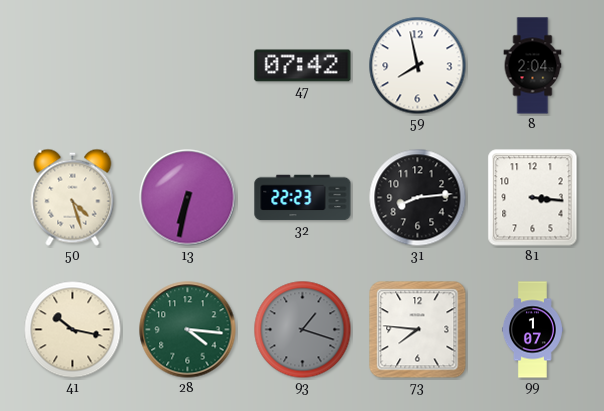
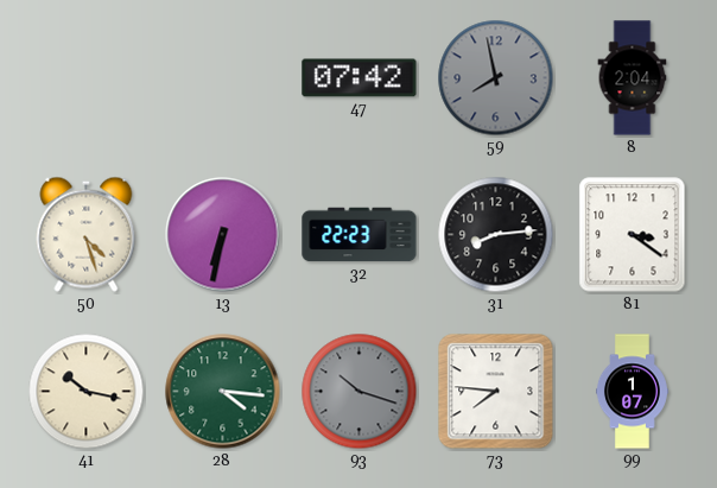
59 dial: white -> grey
81: 3:16 -> 3:21
93: 1:18 -> 10:18
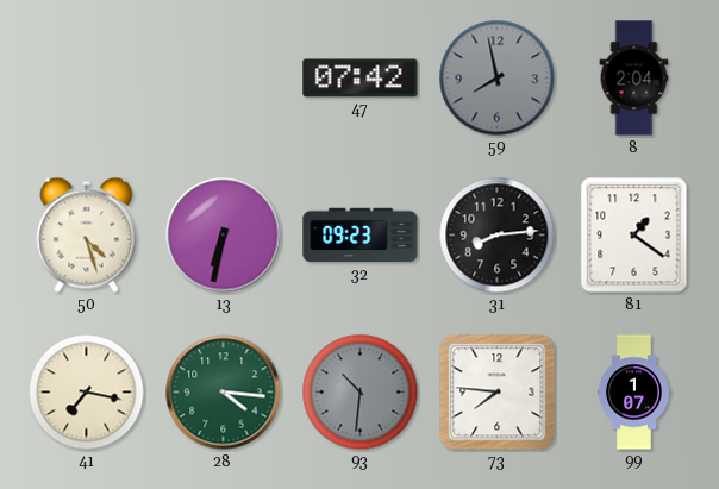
32: 22:23 -> 09:23
81: 3:21 -> 1:21
41: 10:17 -> 7:17
93: 10:18 -> 10:31
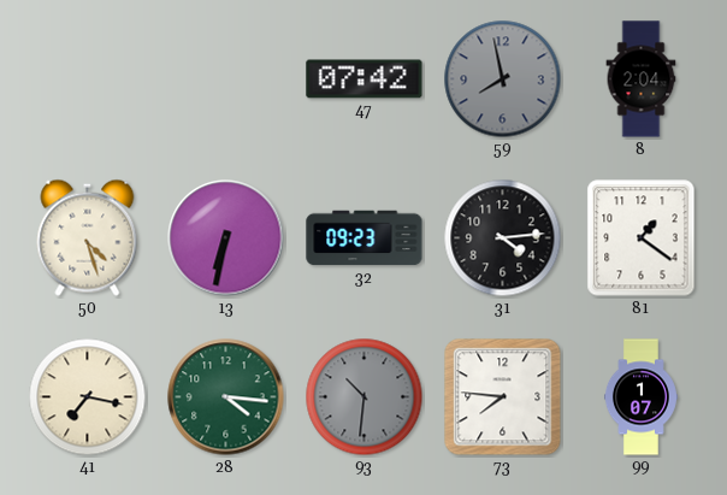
31: 8:14 -> 4:14
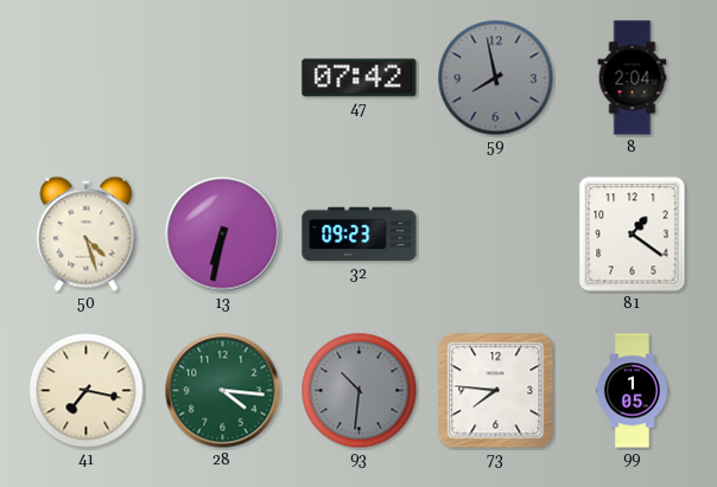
31: 4:14 -> none
99: 1:07 -> 1:05
